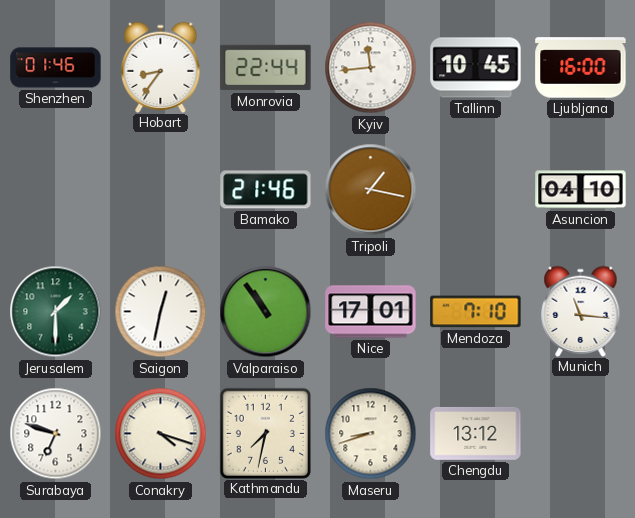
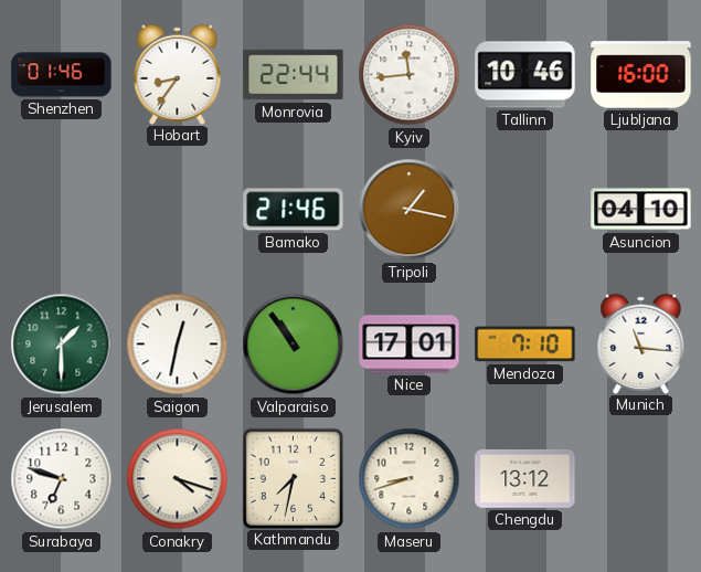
Tallinn: 10:45 -> 10:46
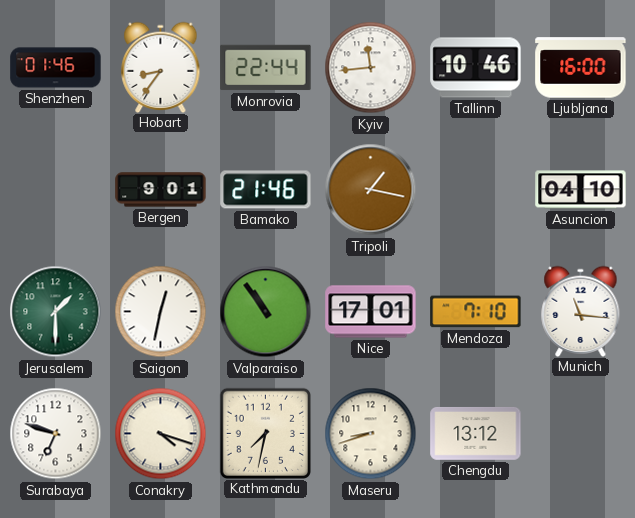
Bergen: none -> 9:01
